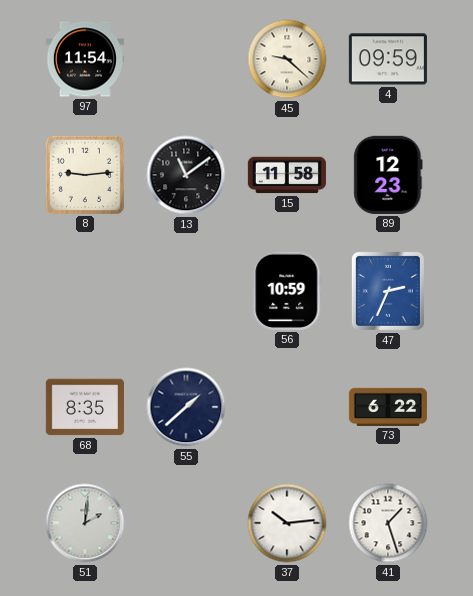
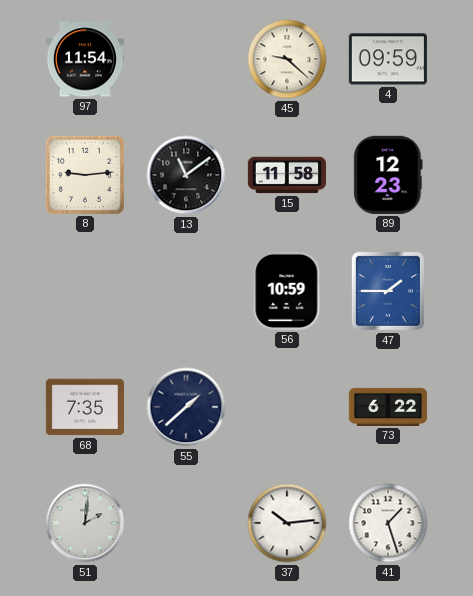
47: 2:34 -> 1:45
68: 8:35 -> 7:35
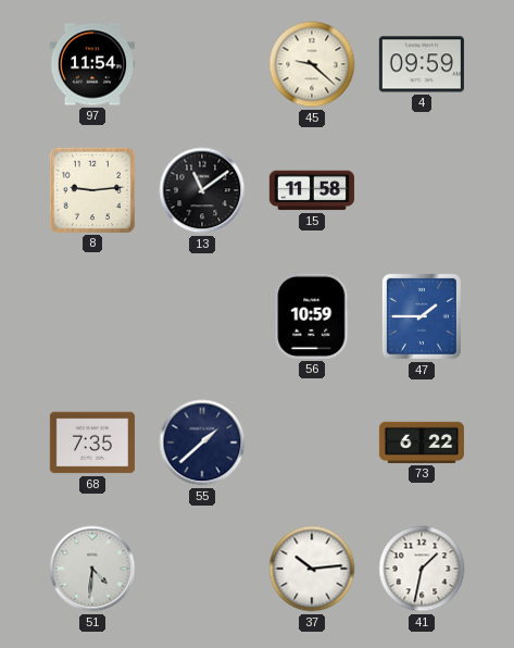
89: 12:23 -> none
51: 2:01 -> 4:31
41: 1:27 -> 1:32
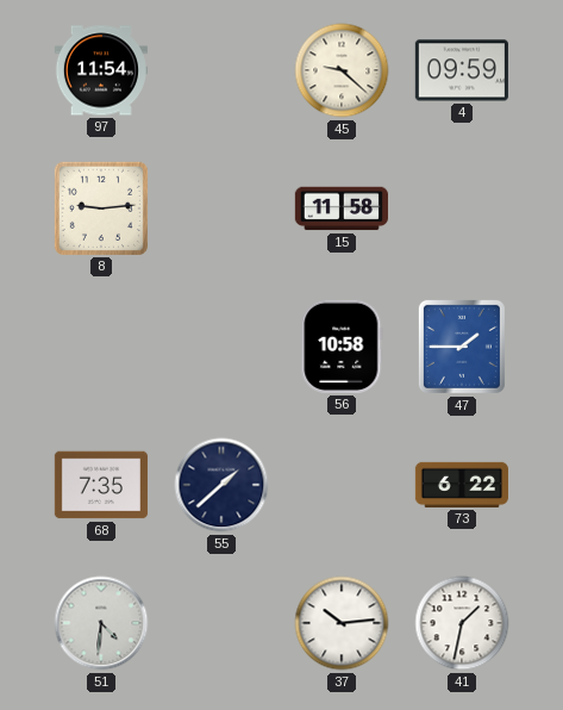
13: 11:09 -> none
56: 10:59 -> 10:58
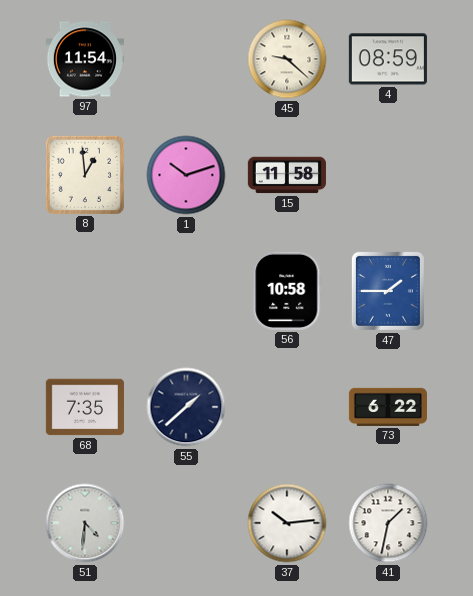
4: 09:59 -> 08:59
8: 9:14 -> 12:59
1: none -> 10:12
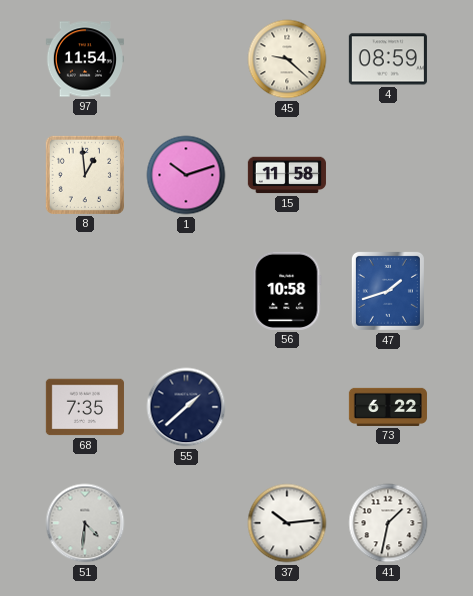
47: 1:45 -> 1:42
